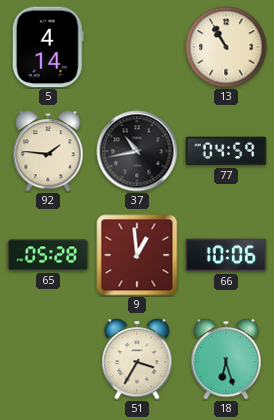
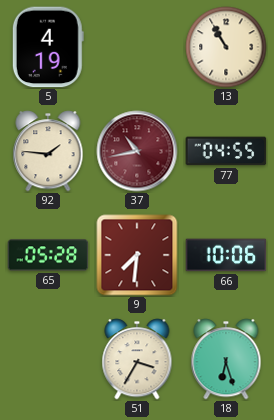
5: 4:14 -> 4:19
37 dial: black -> burgundy
77: 04:59 -> 04:55
9: 12:59 -> 7:31
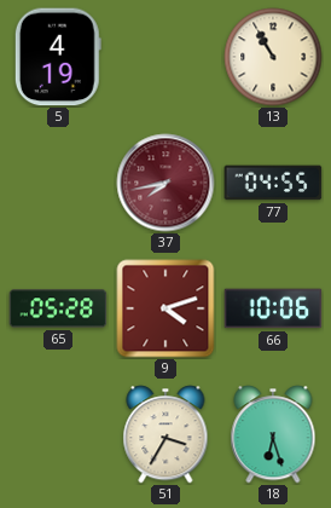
92: 1:46 -> none
37: 10:43 -> 7:43
9: 7:31 -> 4:12
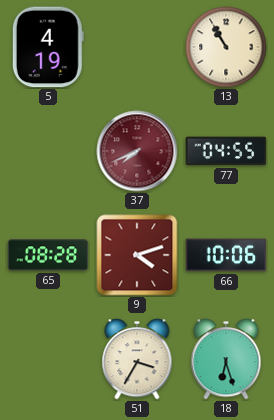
37: 7:43 -> 7:41
65: 05:28 -> 08:28
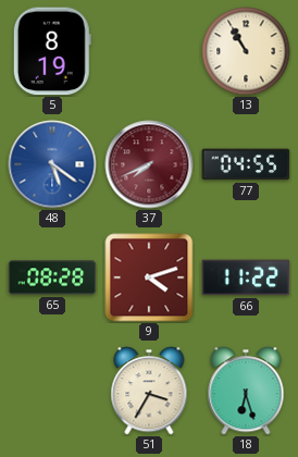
5: 4:19 -> 8:19
48: none -> 5:21
66: 10:06 -> 11:22
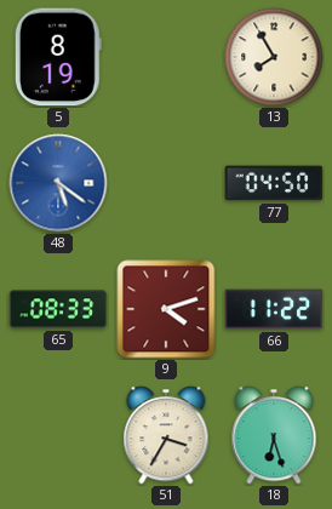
13: 10:55 -> 7:55
37: 7:41 -> none
77: 04:55 -> 04:50
65: 08:28 -> 08:33
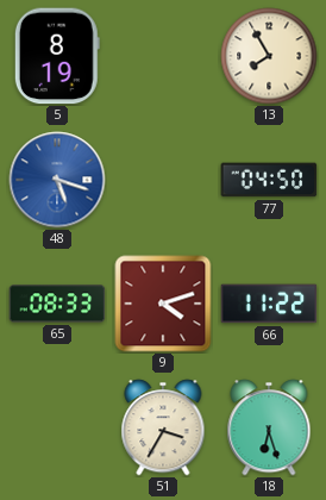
48: 5:21 -> 5:18
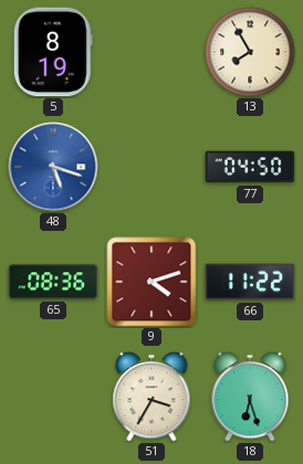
65: 08:33 -> 08:36
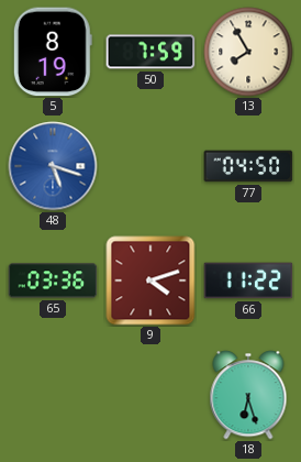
50: none -> 7:59
65: 08:36 -> 03:36
51: 3:35 -> none
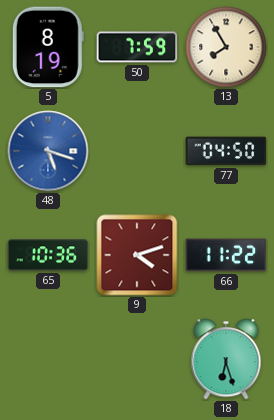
65: 03:36 -> 10:36
